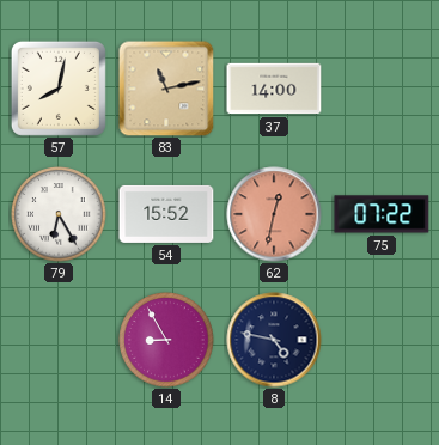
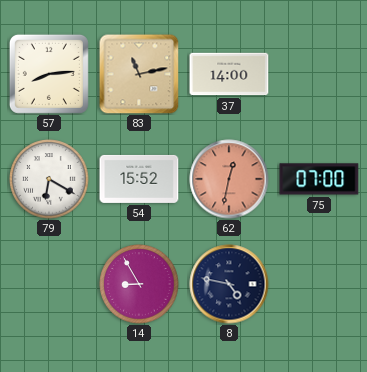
57: 8:02 -> 8:14
79: 6:25 -> 6:20
75: 07:22 -> 07:00
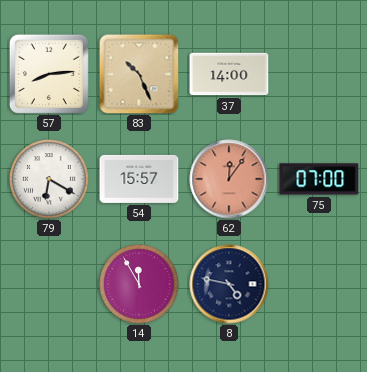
83: 11:13 -> 10:26
54: 15:52 -> 15:57
62: 12:32 -> 12:06
14: 8:55 -> 11:55
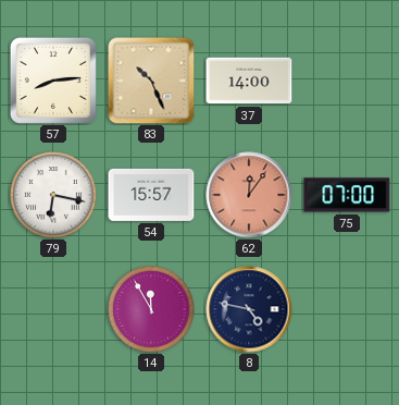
79: 6:20 -> 6:17
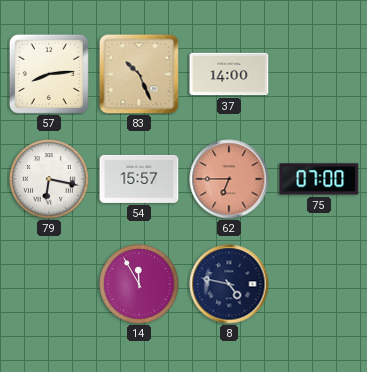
62: 12:06 -> 6:45
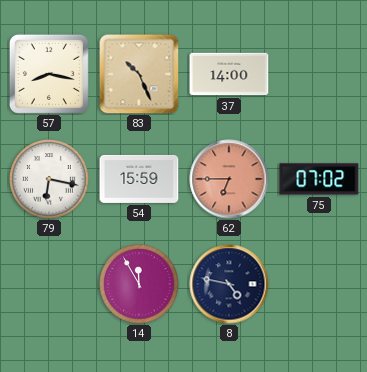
57: 8:14 -> 8:17
54: 15:57 -> 15:59
75: 07:00 -> 07:02
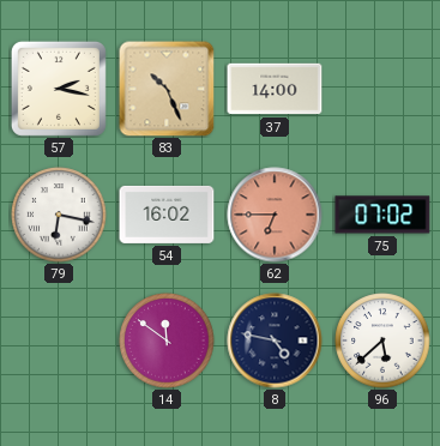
57: 8:17 -> 2:17
54: 15:59 -> 16:02
14: 11:55 -> 11:51
96: none -> 5:38
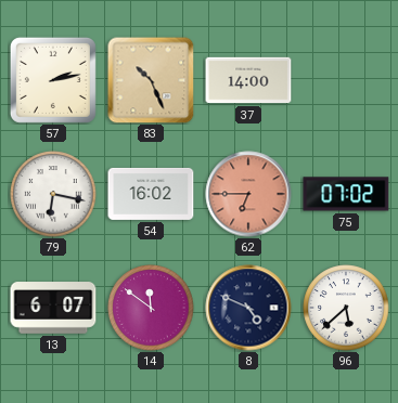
57: 2:17 -> 2:13
13: none -> 6:07
8: 4:47 -> 4:49
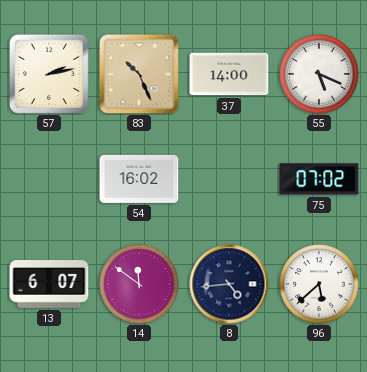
55: none -> 5:19
79: 6:17 -> none
62: 6:45 -> none
8: 4:49 -> 4:44
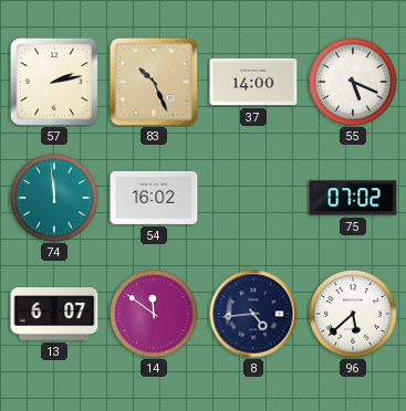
74: none -> 11:59
